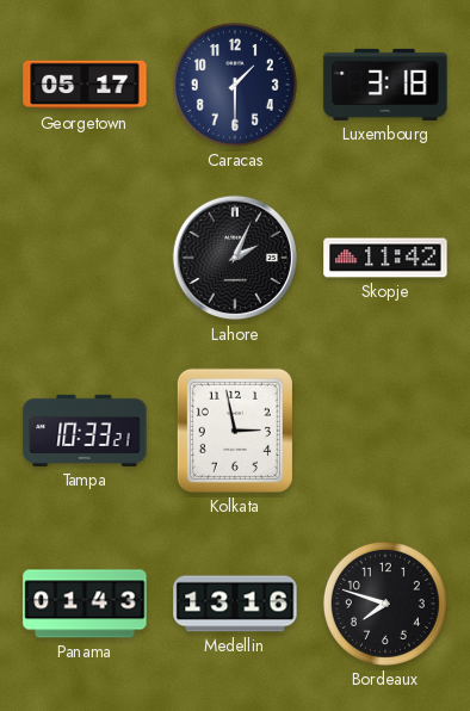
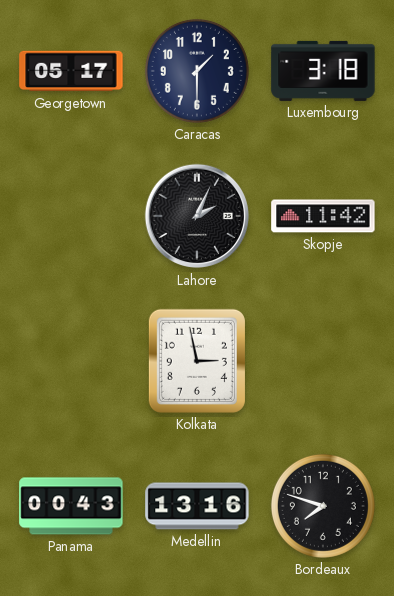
Tampa: 10:33 -> none
Panama: 01:43 -> 00:43
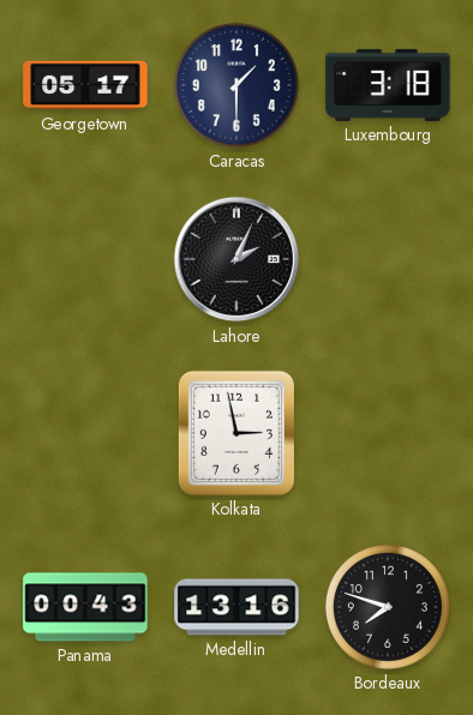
Skopje: 11:42 -> none
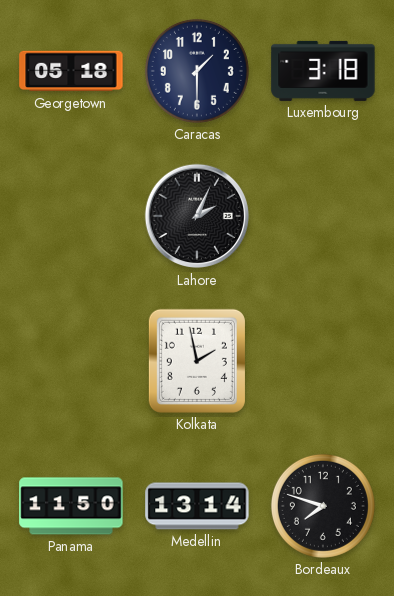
Georgetown: 05:17 -> 05:18
Kolkata: 2:58 -> 1:58
Panama: 00:43 -> 11:50
Medellin: 13:16 -> 13:14
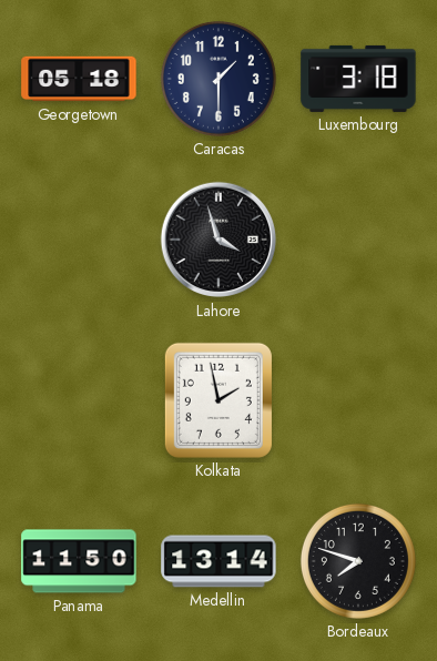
Lahore: 2:04 -> 3:57
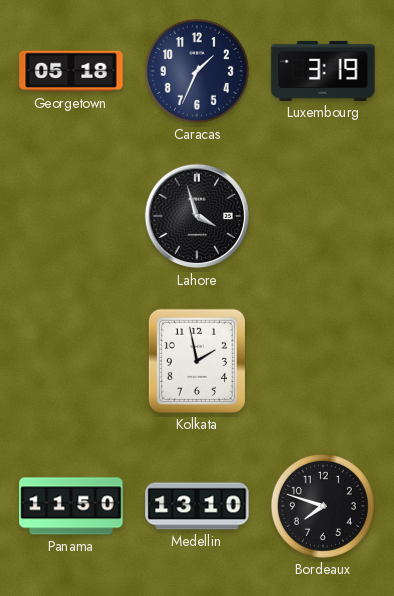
Caracas: 1:30 -> 1:34
Luxembourg: 3:18 -> 3:19
Medellin: 13:14 -> 13:10
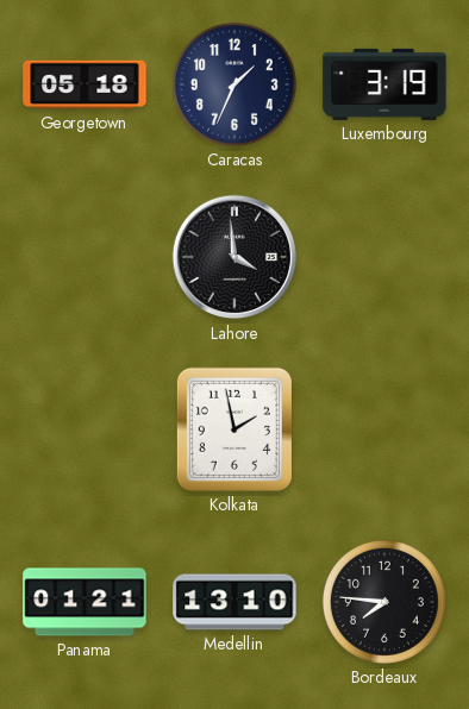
Lahore: 3:57 -> 3:59
Panama: 11:50 -> 01:21
Bordeaux: 7:48 -> 7:46
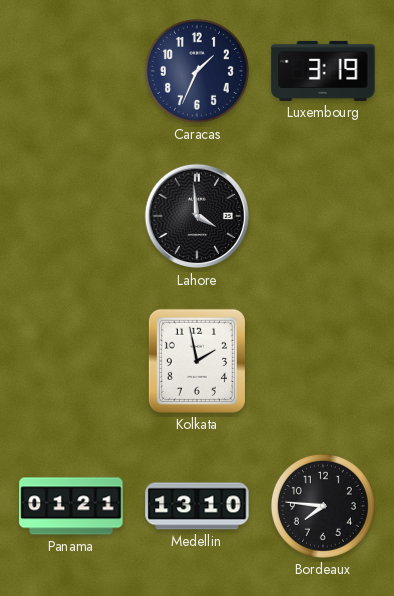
Georgetown: 05:18 -> none
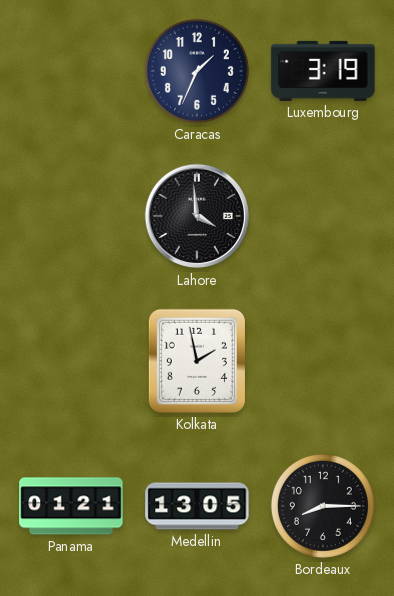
Medellin: 13:10 -> 13:05
Bordeaux: 7:46 -> 8:15
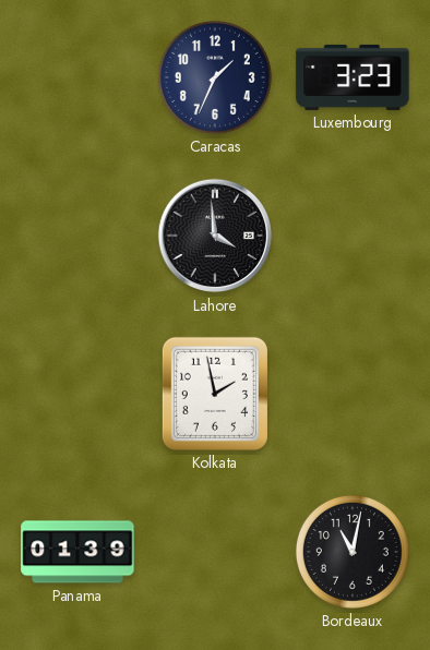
Luxembourg: 3:19 -> 3:23
Panama: 01:21 -> 01:39
Medellin: 13:05 -> none
Bordeaux: 8:15 -> 11:02
